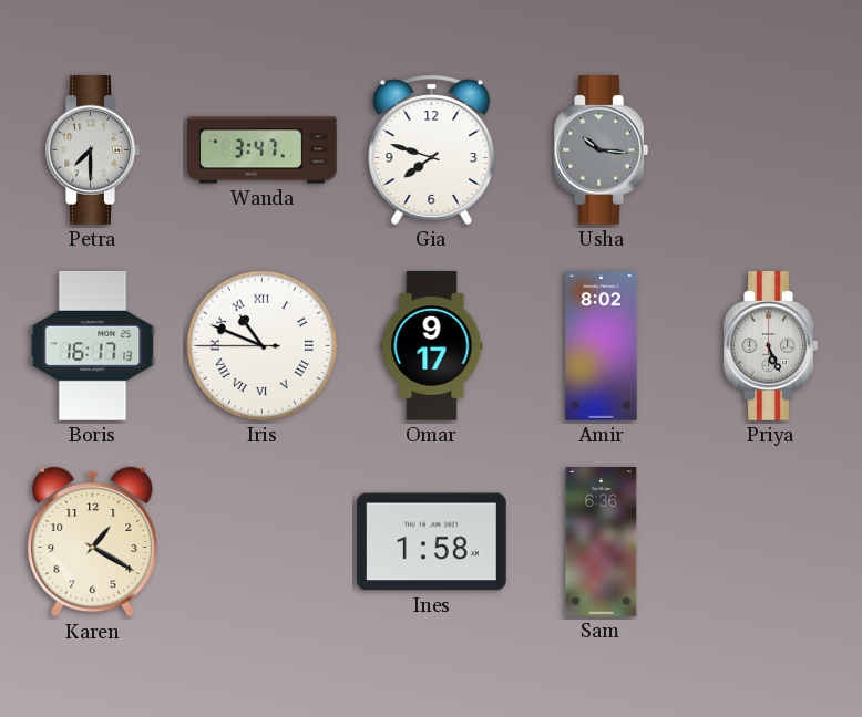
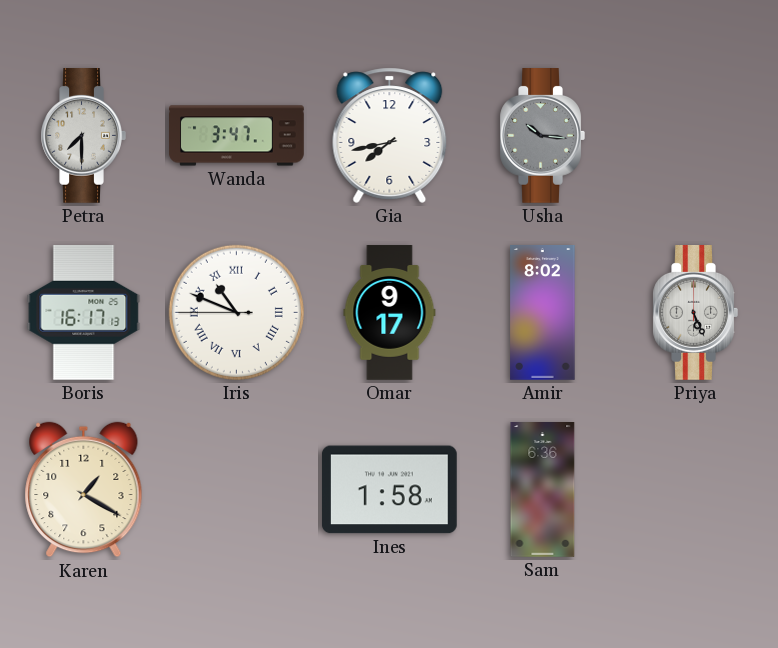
Gia: 7:48 -> 7:43
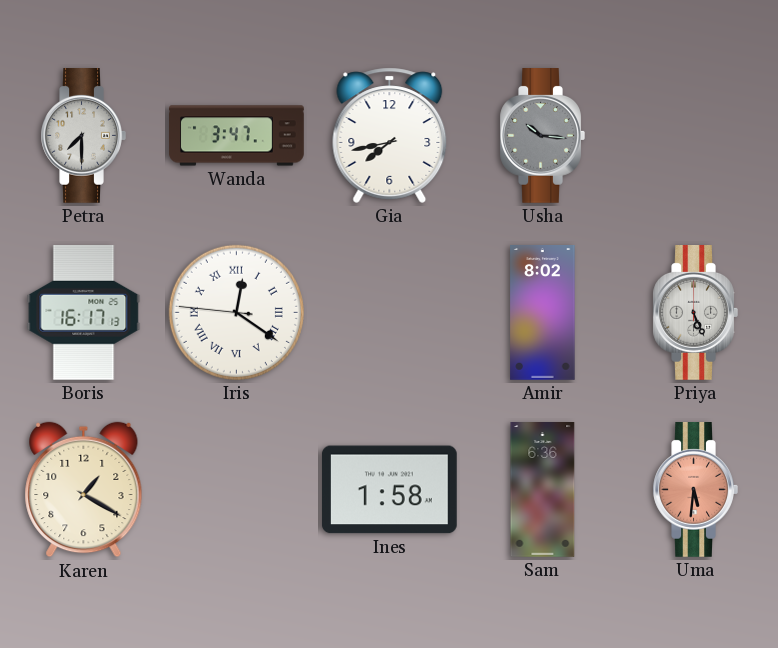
Iris: 10:48 -> 12:20
Omar: 9:17 -> none
Uma: none -> 5:31
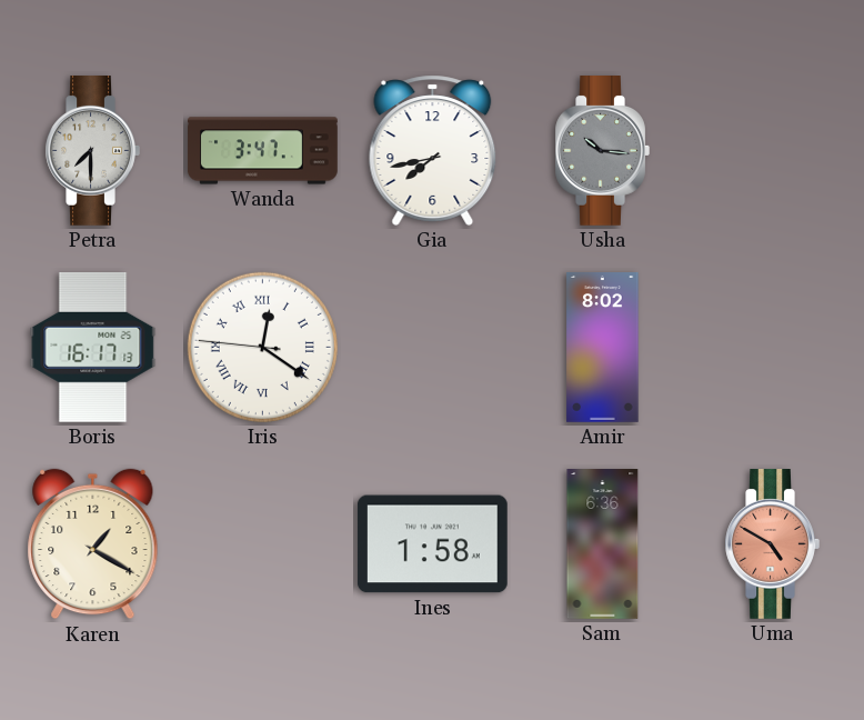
Priya: 5:26 -> none
Uma: 5:31 -> 4:50
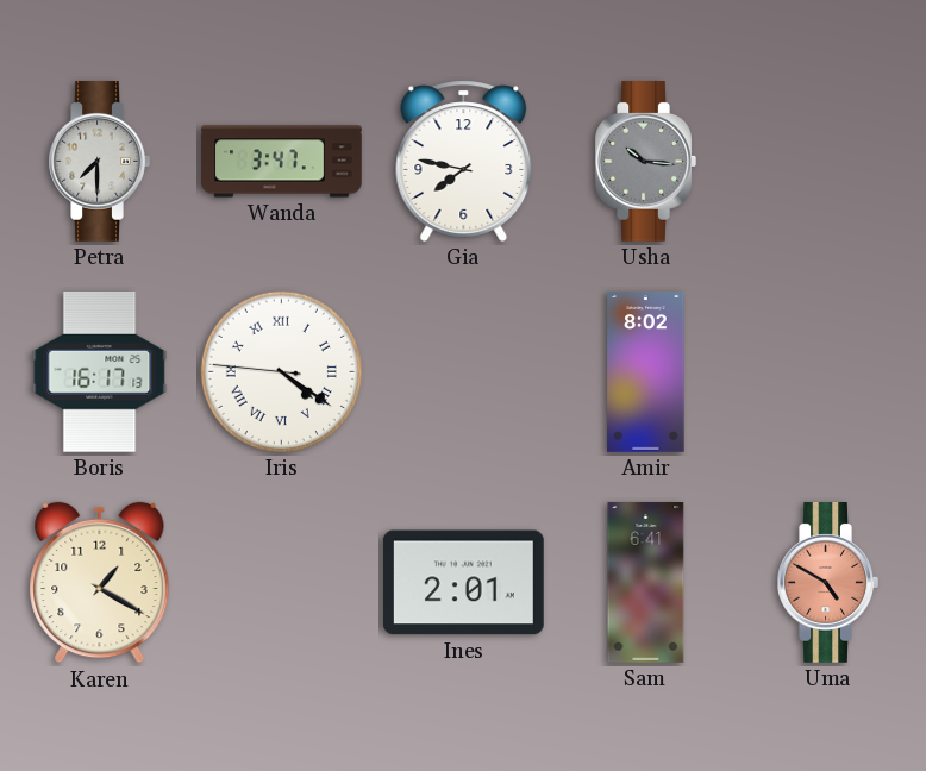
Gia: 7:43 -> 7:47
Iris: 12:20 -> 4:20
Ines: 1:58 -> 2:01
Sam: 6:36 -> 6:41
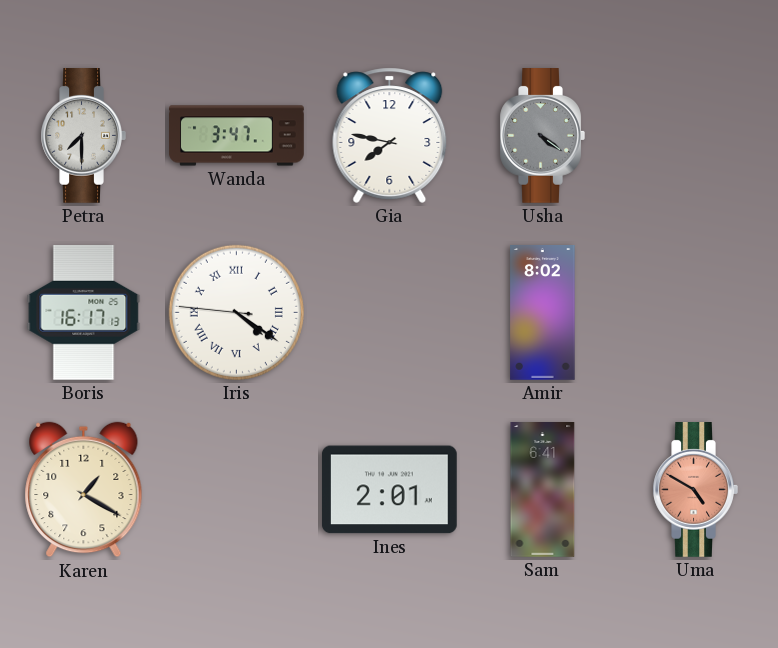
Usha: 10:16 -> 4:21
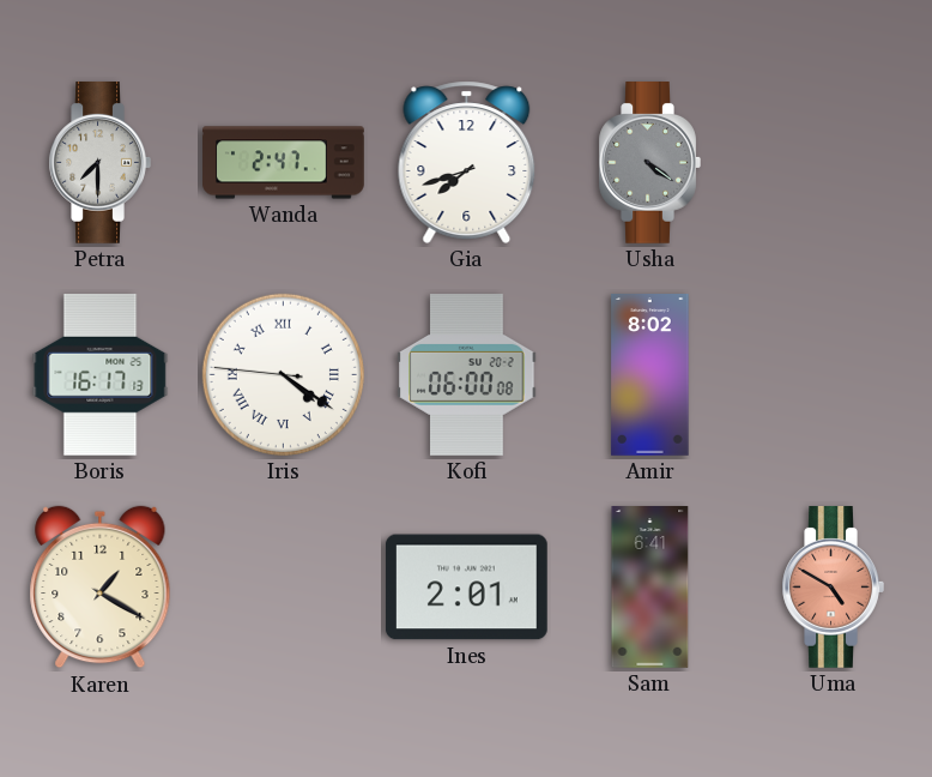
Wanda: 3:47 -> 2:47
Gia: 7:47 -> 7:42
Kofi: none -> 06:00
